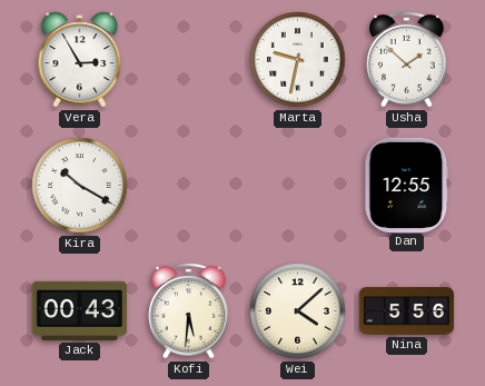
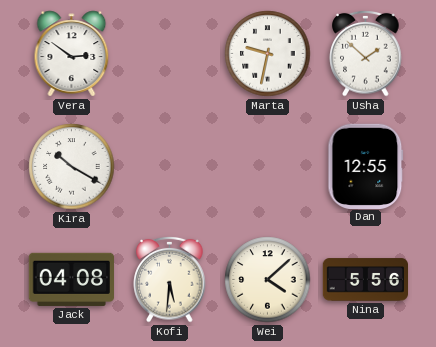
Vera: 2:55 -> 2:51
Jack: 00:43 -> 04:08
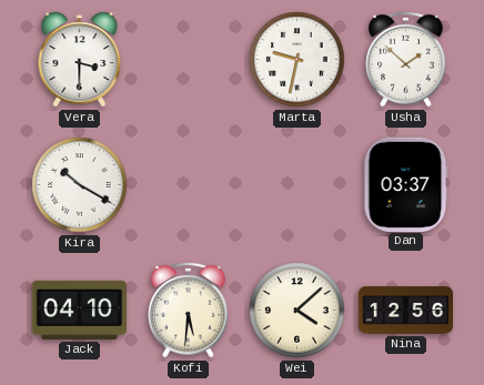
Vera: 2:51 -> 3:30
Dan: 12:55 -> 03:37
Jack: 04:08 -> 04:10
Nina: 5:56 -> 12:56
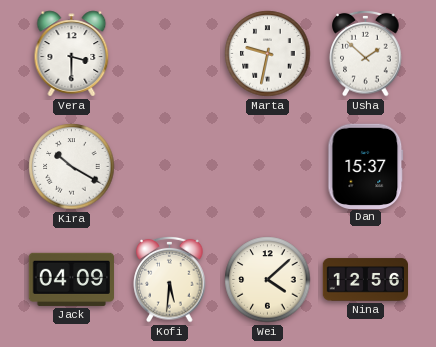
Dan: 03:37 -> 15:37
Jack: 04:10 -> 04:09
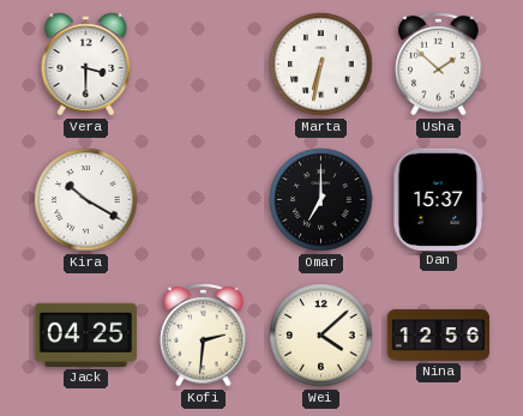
Marta: 9:32 -> 6:32
Omar: none -> 7:00
Jack: 04:09 -> 04:25
Kofi: 5:31 -> 2:31
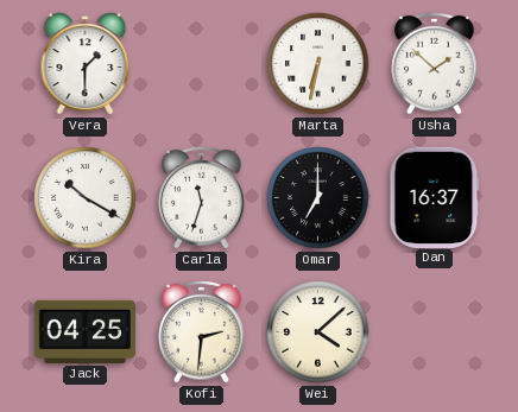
Vera: 3:30 -> 1:30
Carla: none -> 11:33
Dan: 15:37 -> 16:37
Nina: 12:56 -> none
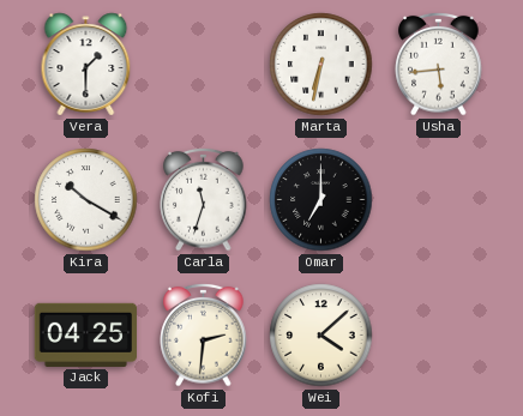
Usha: 1:52 -> 5:44
Dan: 16:37 -> none
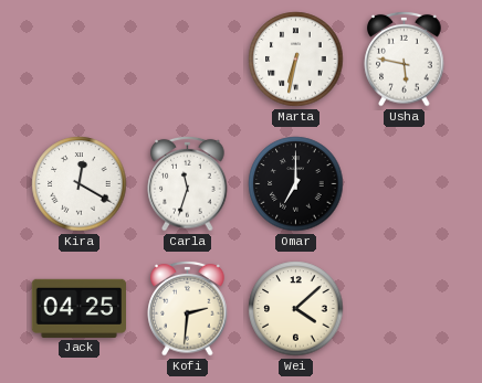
Vera: 1:30 -> none
Usha: 5:44 -> 5:47
Kira: 10:20 -> 12:20
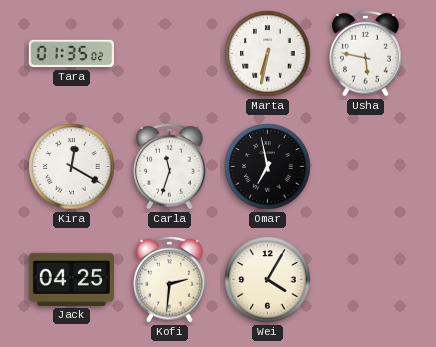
Tara: none -> 01:35
Omar: 7:00 -> 6:58
Wei: 4:08 -> 4:05
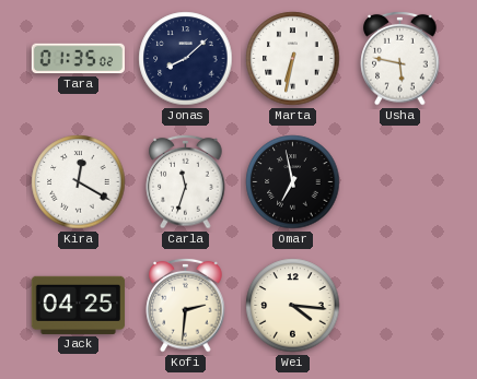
Jonas: none -> 8:08
Wei: 4:05 -> 4:16
